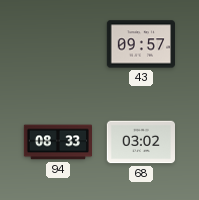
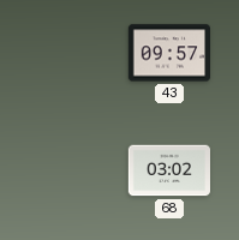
94: 08:33 -> none
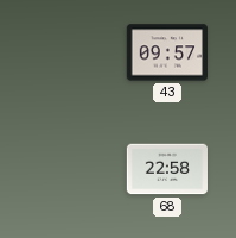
68: 03:02 -> 22:58
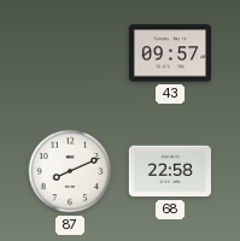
87: none -> 8:11
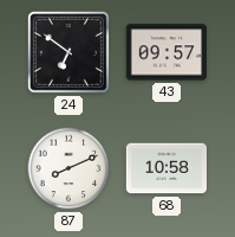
24: none -> 6:51
68: 22:58 -> 10:58
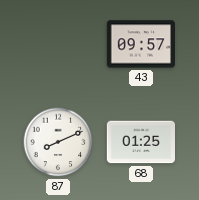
24: 6:51 -> none
68: 10:58 -> 01:25
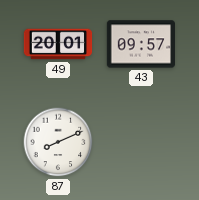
49: none -> 20:01
68: 01:25 -> none
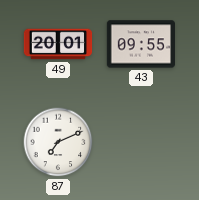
43: 09:57 -> 09:55
87: 8:11 -> 7:11
